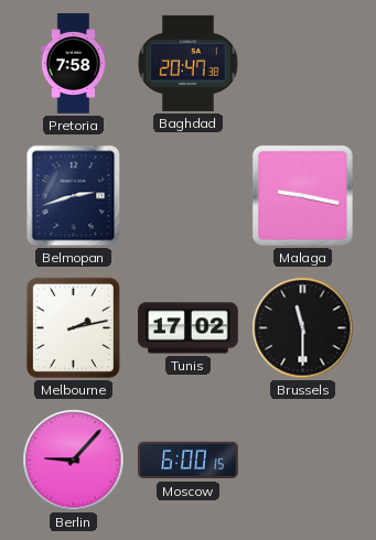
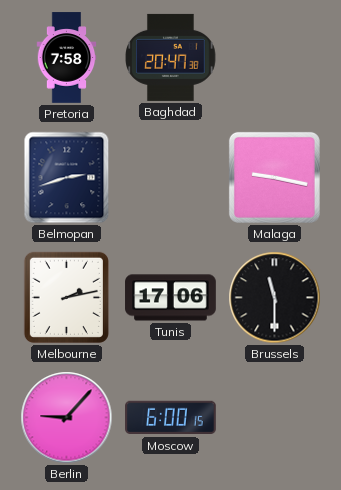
Tunis: 17:02 -> 17:06
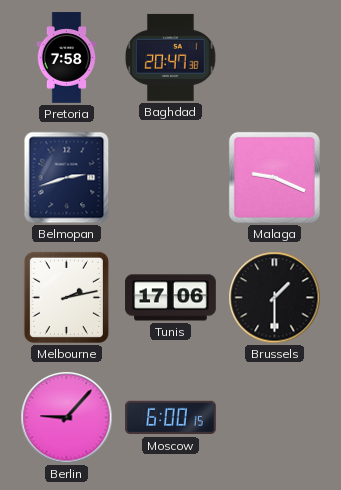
Malaga: 9:17 -> 9:19
Brussels: 11:30 -> 1:30
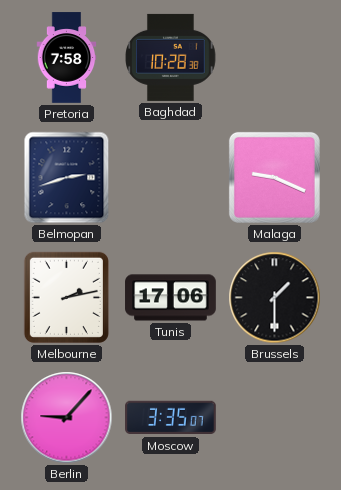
Baghdad: 20:47 -> 10:28
Moscow: 6:00 -> 3:35
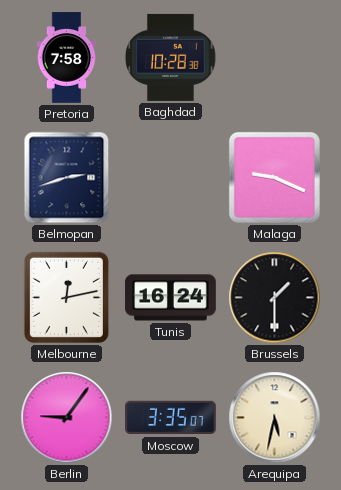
Melbourne: 2:13 -> 12:13
Tunis: 17:06 -> 16:24
Berlin: 9:07 -> 9:06
Arequipa: none -> 5:32
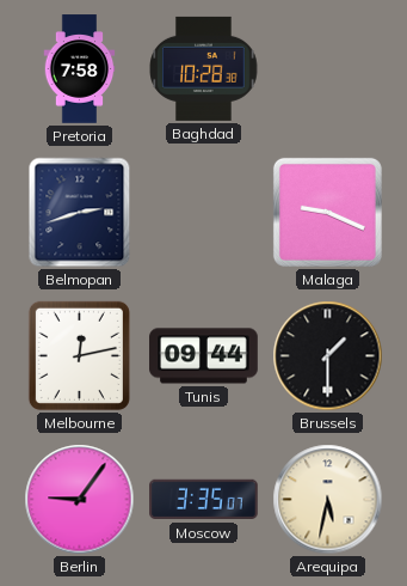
Tunis: 16:24 -> 09:44
